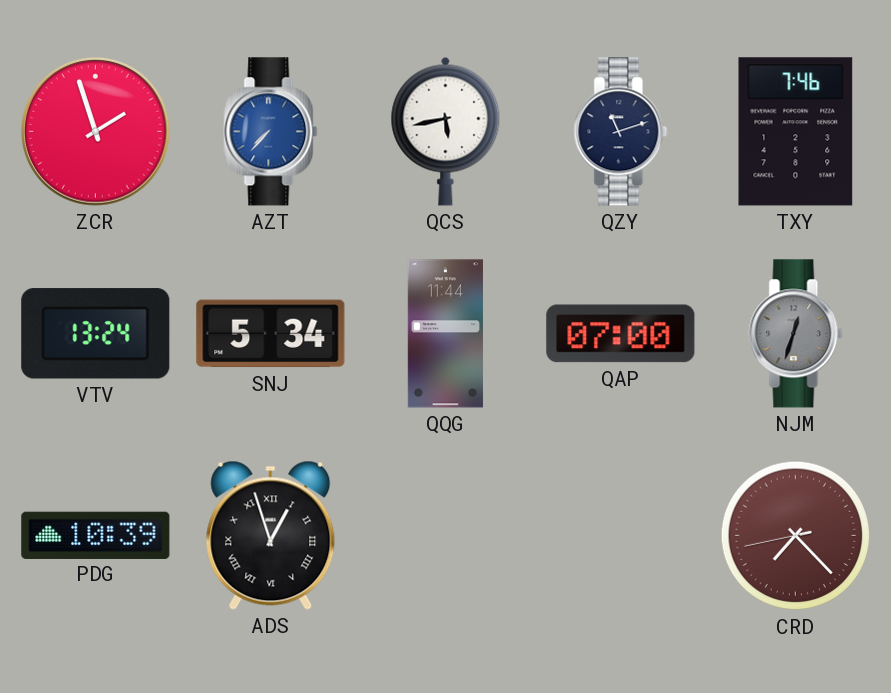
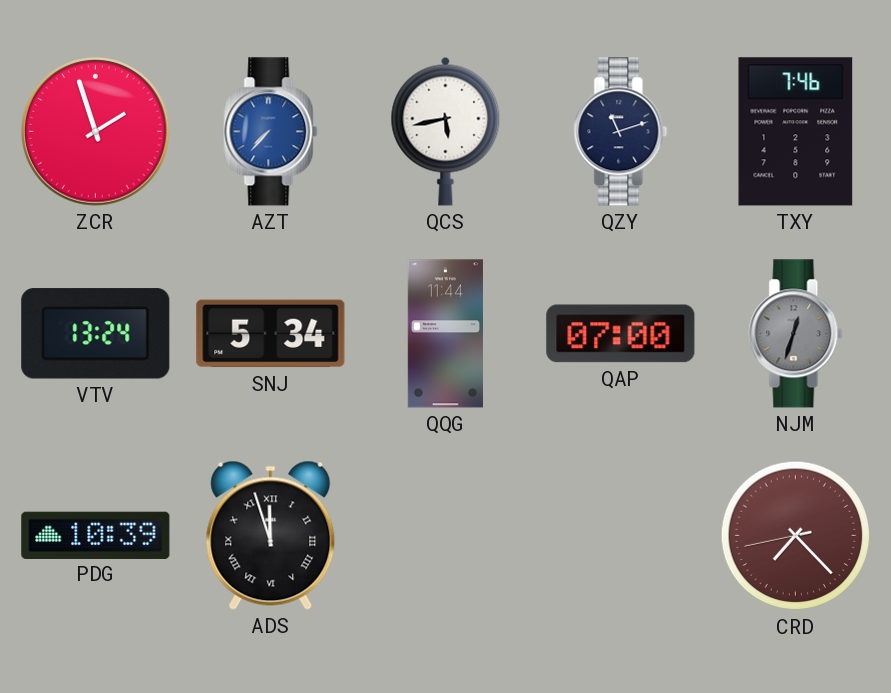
ADS: 12:57 -> 11:57
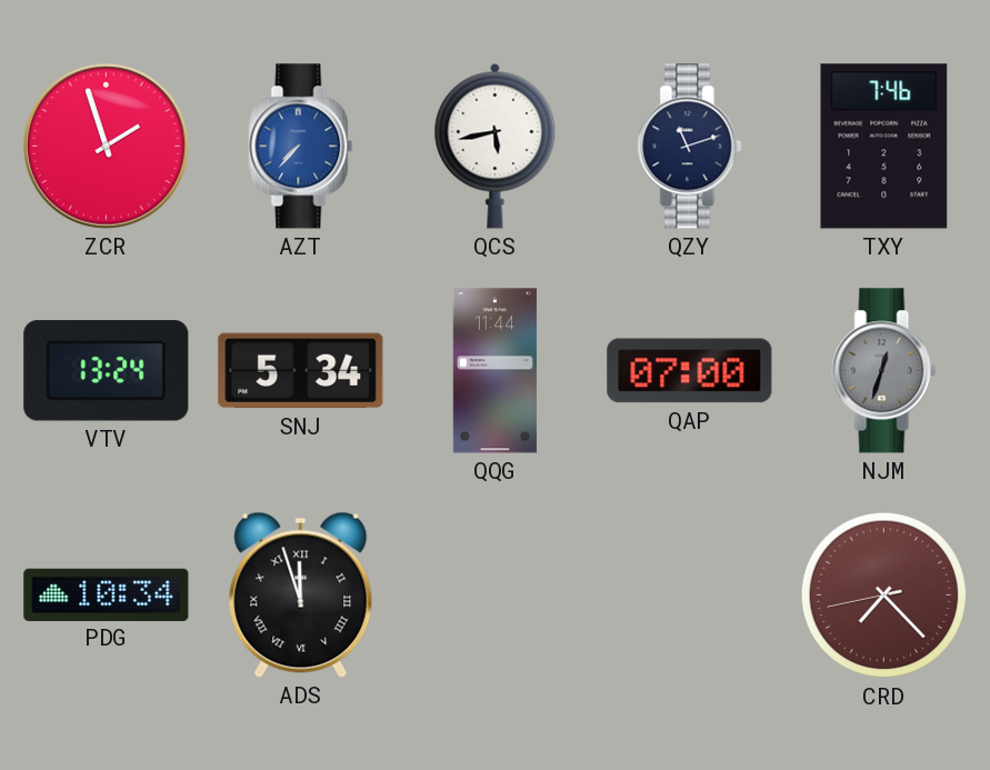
PDG: 10:39 -> 10:34
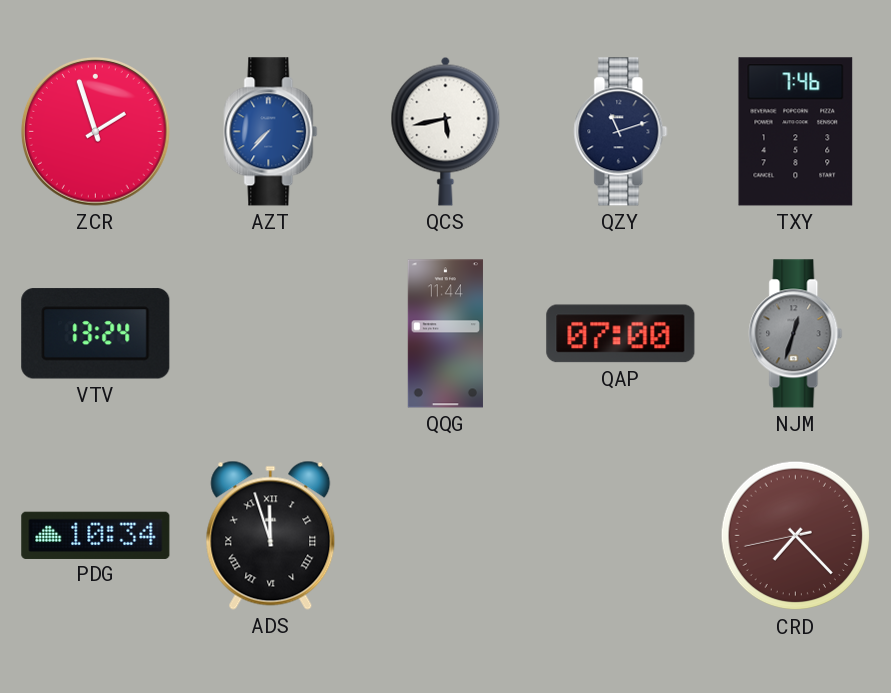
SNJ: 5:34 -> none
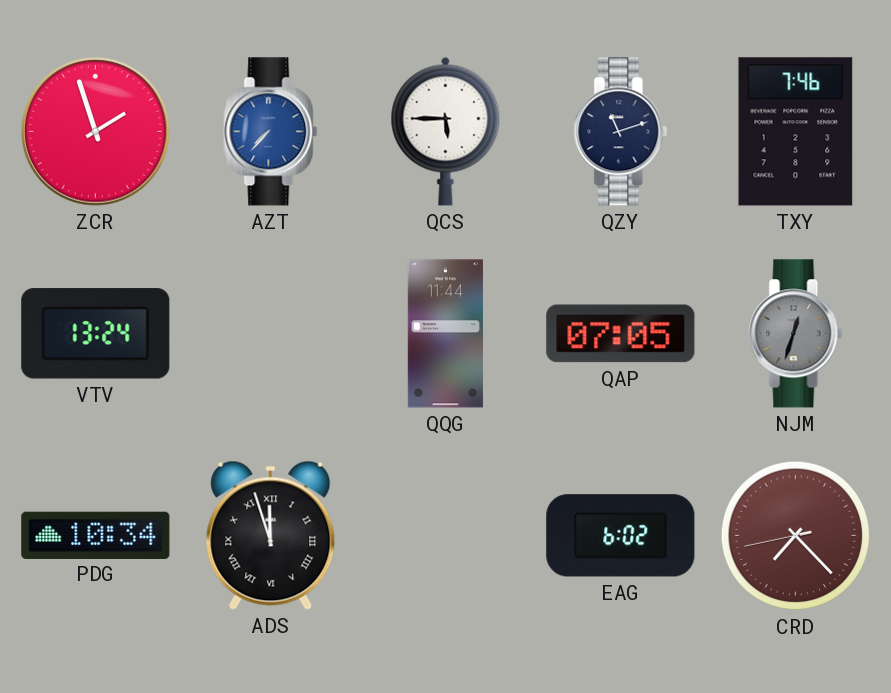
QCS: 5:43 -> 5:45
QAP: 07:00 -> 07:05
EAG: none -> 6:02
